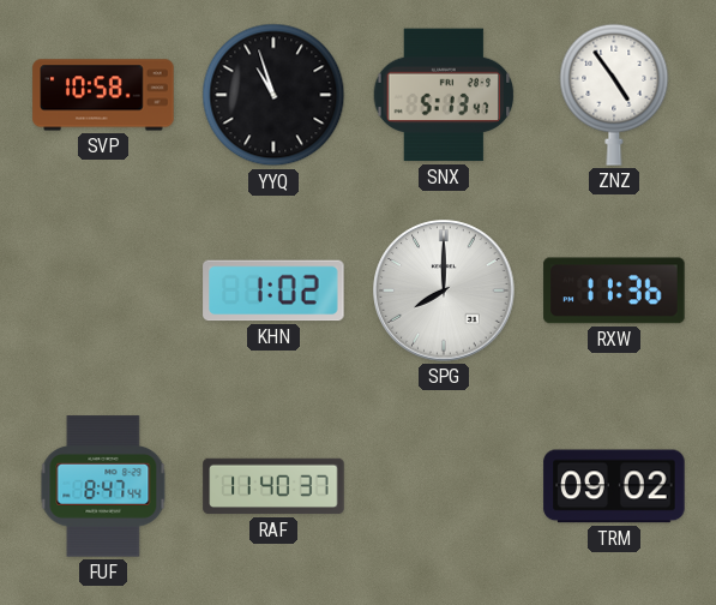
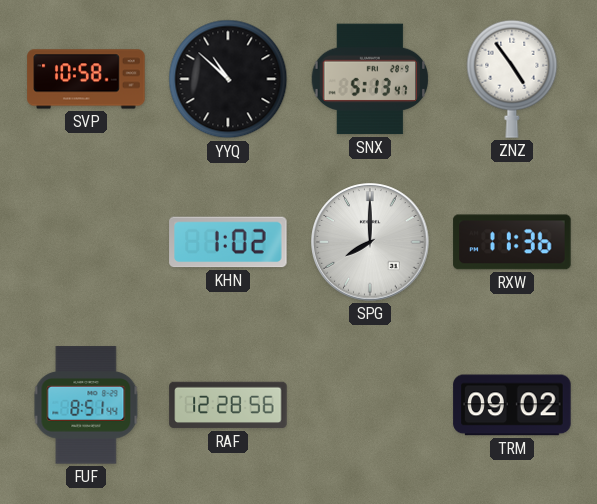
YYQ: 10:57 -> 10:52
FUF: 8:47 -> 8:51
RAF: 11:40 -> 12:28
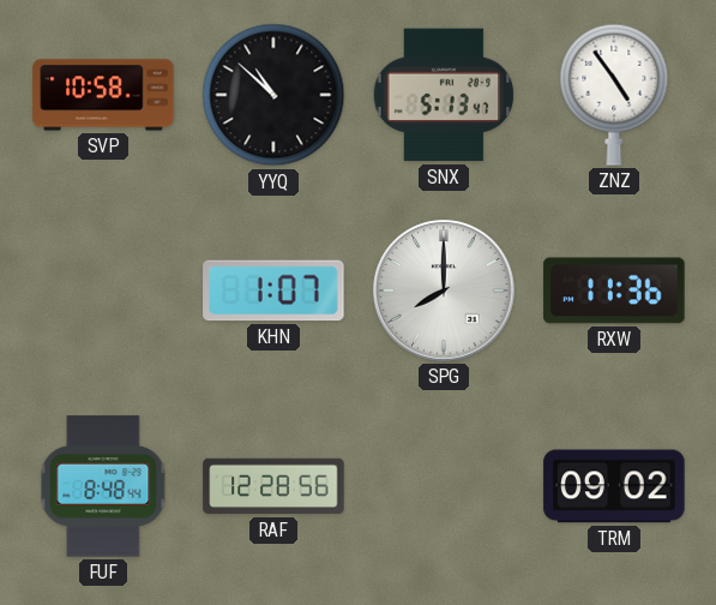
KHN: 1:02 -> 1:07
FUF: 8:51 -> 8:48
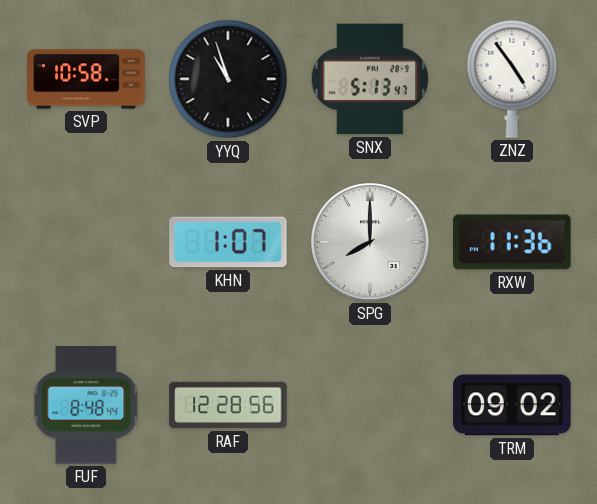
YYQ: 10:52 -> 10:57
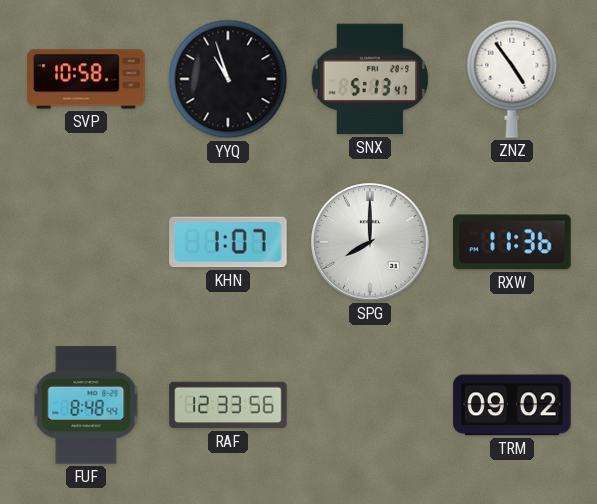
RAF: 12:28 -> 12:33
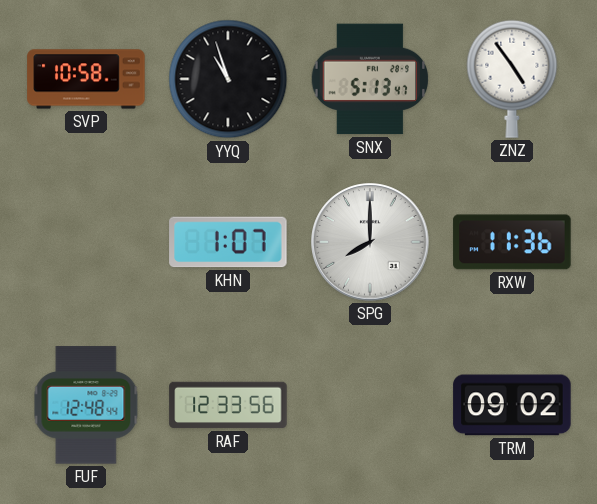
FUF: 8:48 -> 12:48
